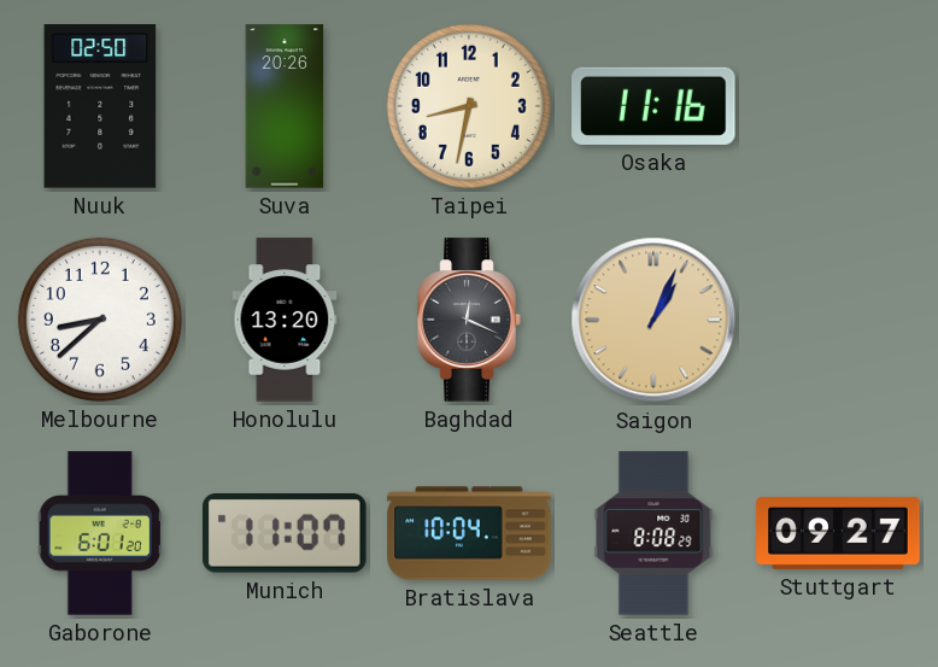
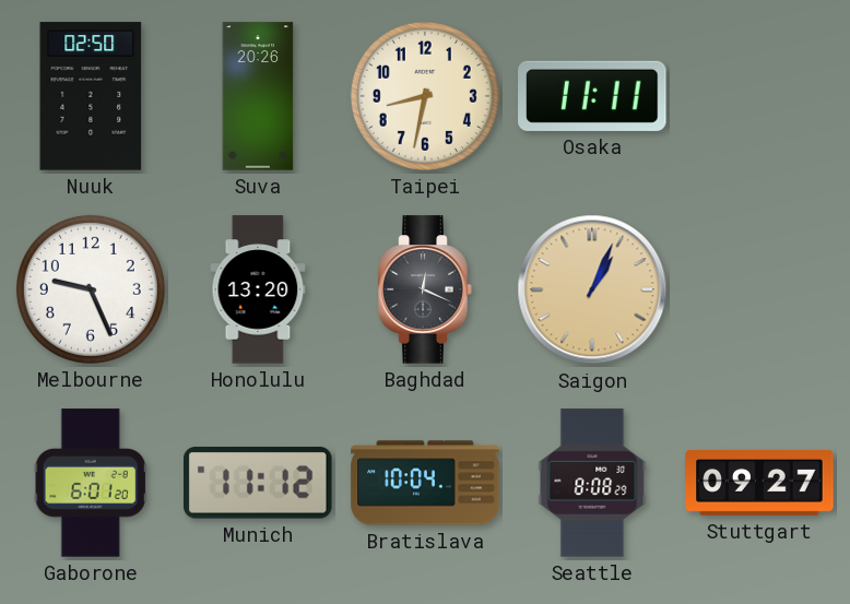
Osaka: 11:16 -> 11:11
Melbourne: 8:38 -> 9:26
Munich: 11:07 -> 11:12
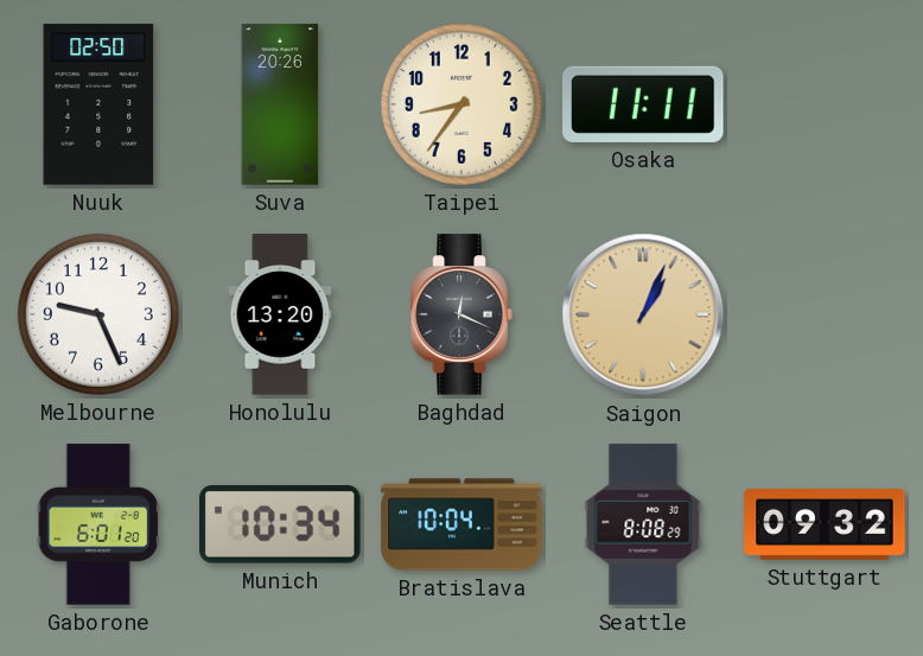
Taipei: 8:32 -> 8:36
Munich: 11:12 -> 10:34
Stuttgart: 09:27 -> 09:32
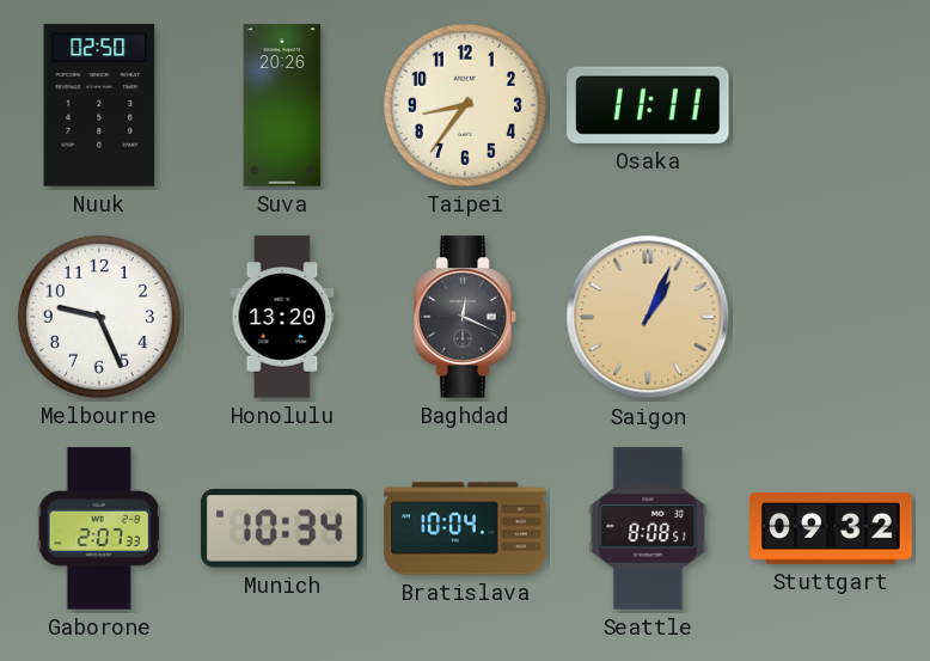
Gaborone: 6:01 -> 2:07
Seattle: 8:08:29 -> 8:08:51
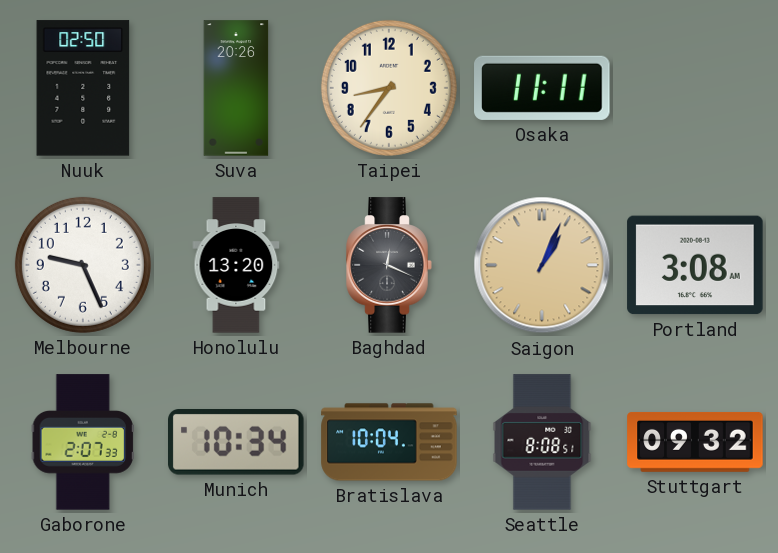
Portland: none -> 3:08
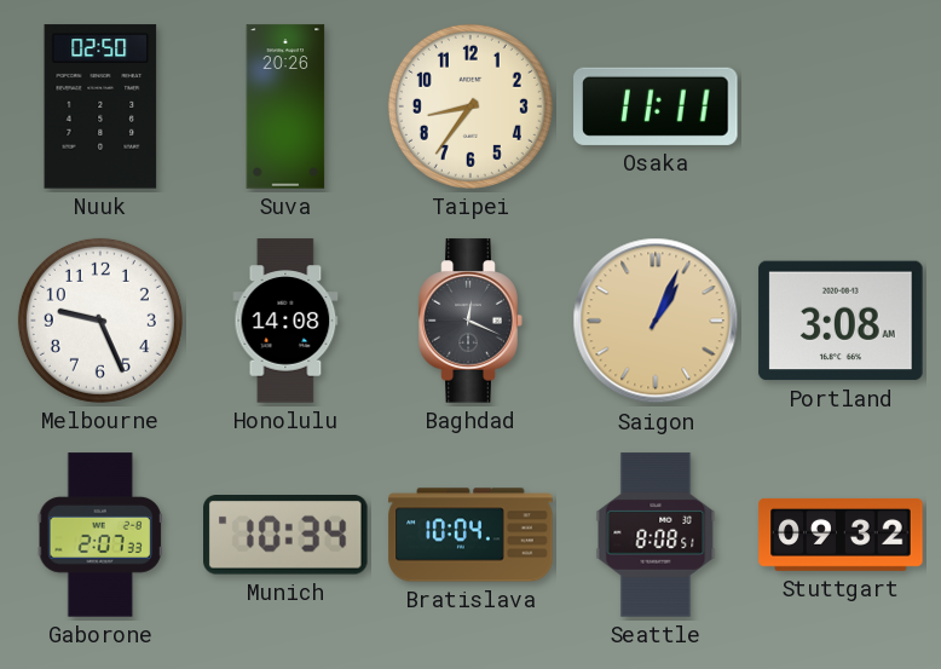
Honolulu: 13:20 -> 14:08
